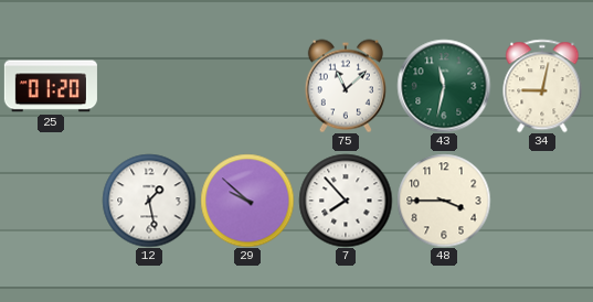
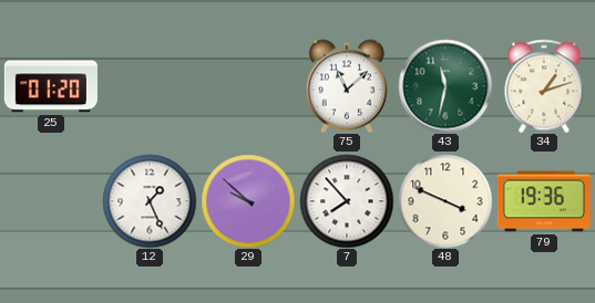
34: 9:02 -> 1:12
12: 1:28 -> 1:26
48: 3:45 -> 3:49
79: none -> 19:36
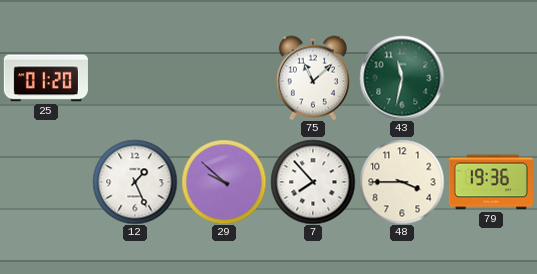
34: 1:12 -> none
48: 3:49 -> 3:45
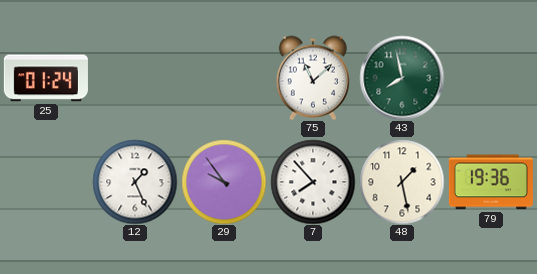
25: 01:20 -> 01:24
43: 11:32 -> 7:58
29: 9:52 -> 9:54
48: 3:45 -> 1:28
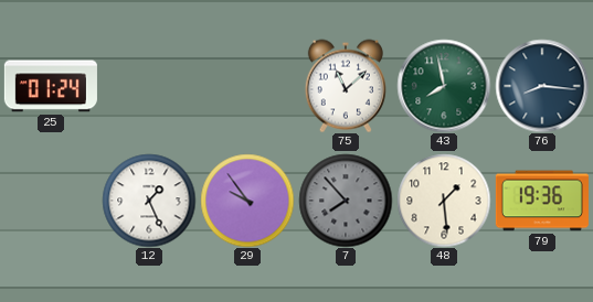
76: none -> 8:16
7 dial: white -> grey
48: 1:28 -> 1:29
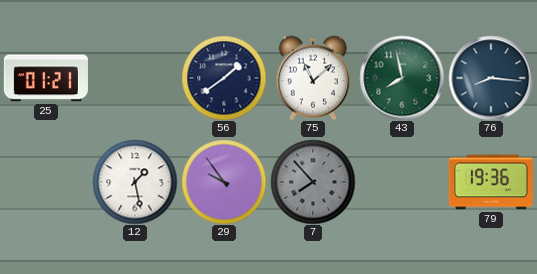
25: 01:24 -> 01:21
56: none -> 1:39
12: 1:26 -> 1:28
48: 1:29 -> none
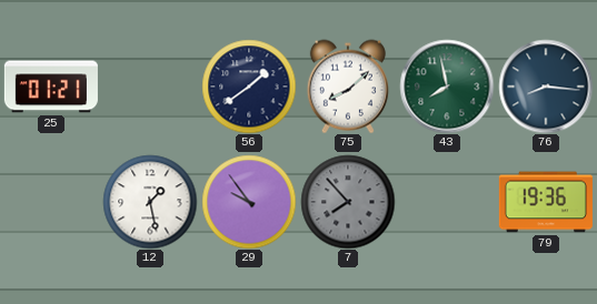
75: 11:08 -> 8:08
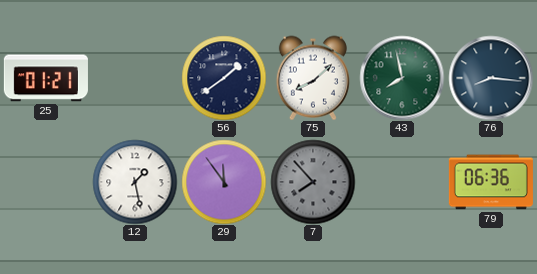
29: 9:54 -> 11:54
79: 19:36 -> 06:36
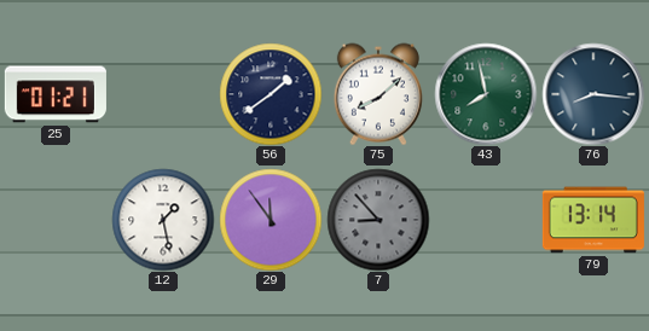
7: 7:53 -> 8:53
79: 06:36 -> 13:14
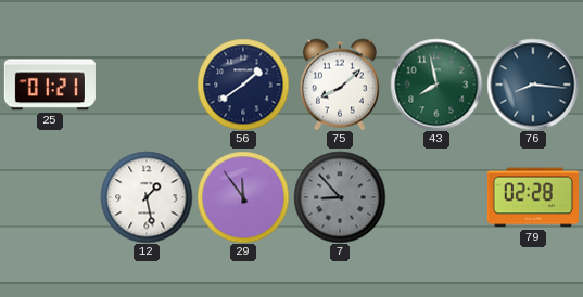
79: 13:14 -> 02:28
